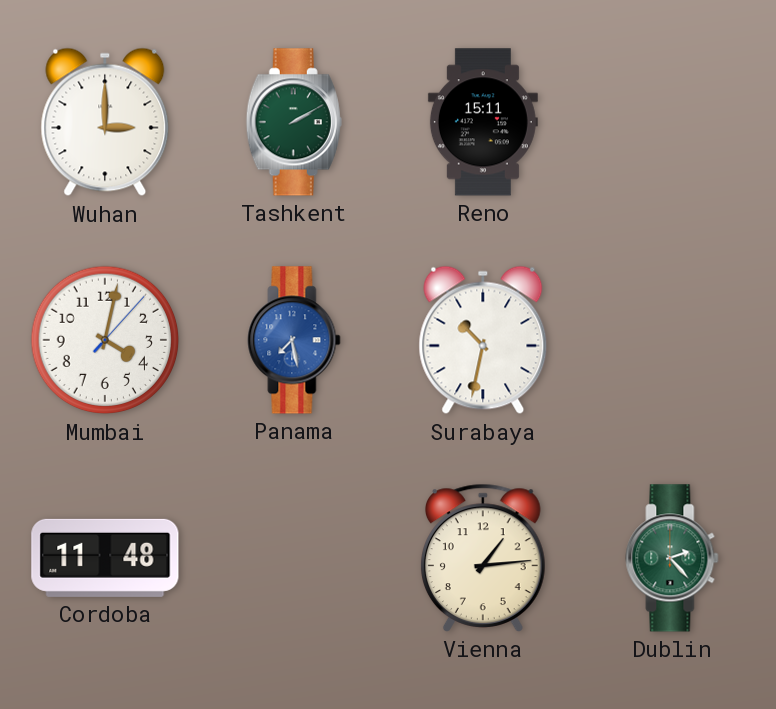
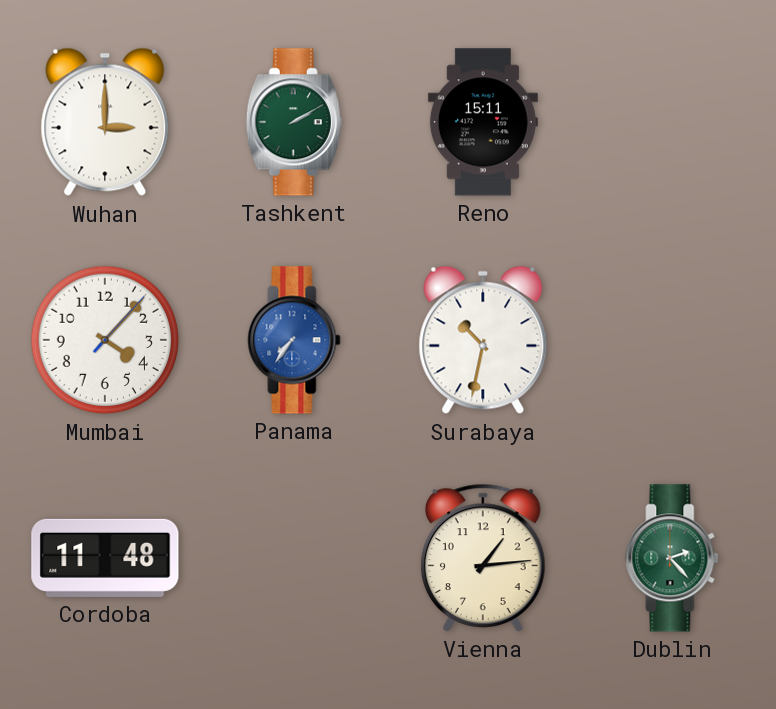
Mumbai: 4:02 -> 4:07
Panama: 7:28 -> 7:36
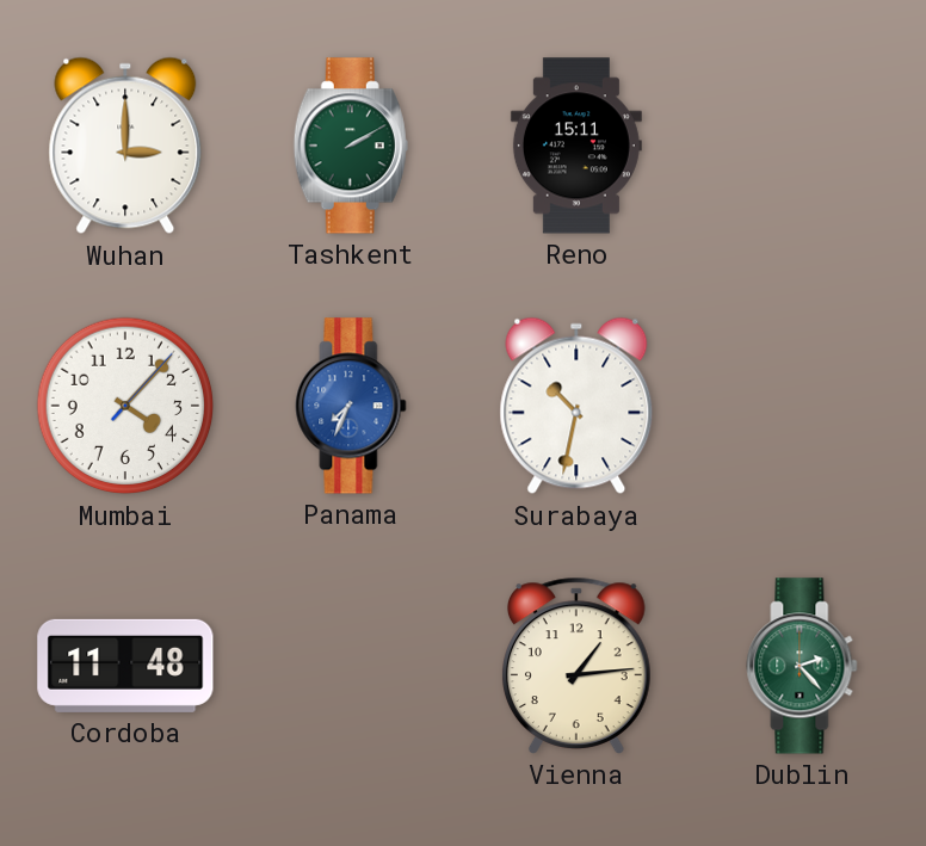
Panama: 7:36 -> 7:34
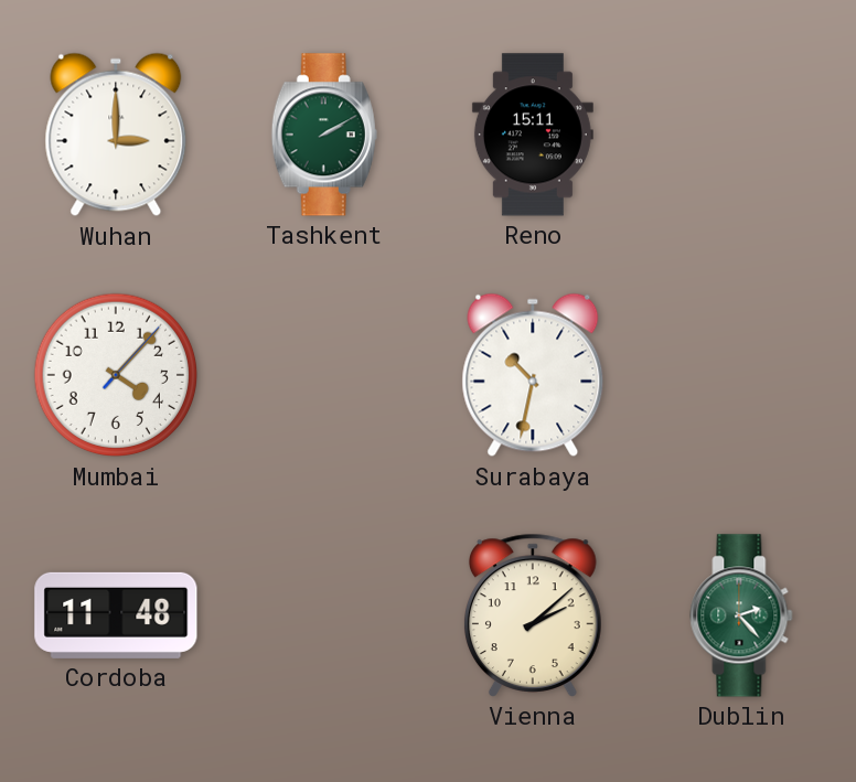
Panama: 7:34 -> none
Vienna: 1:14 -> 2:08
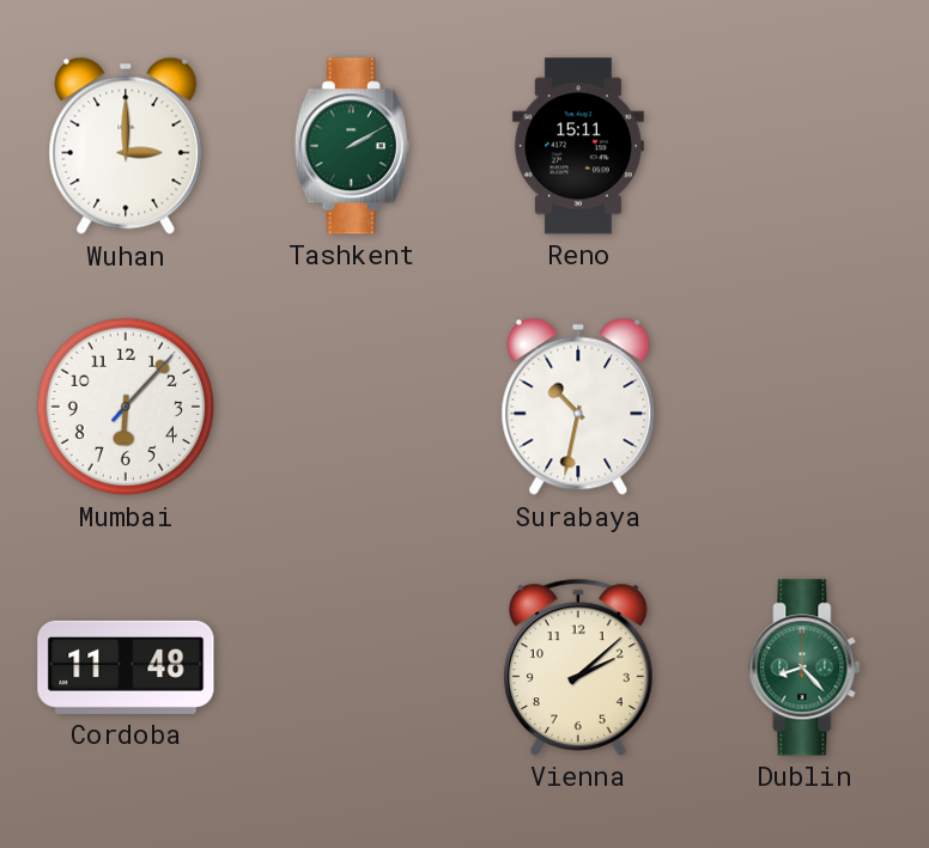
Mumbai: 4:07 -> 6:07
Dublin: 2:23 -> 8:23
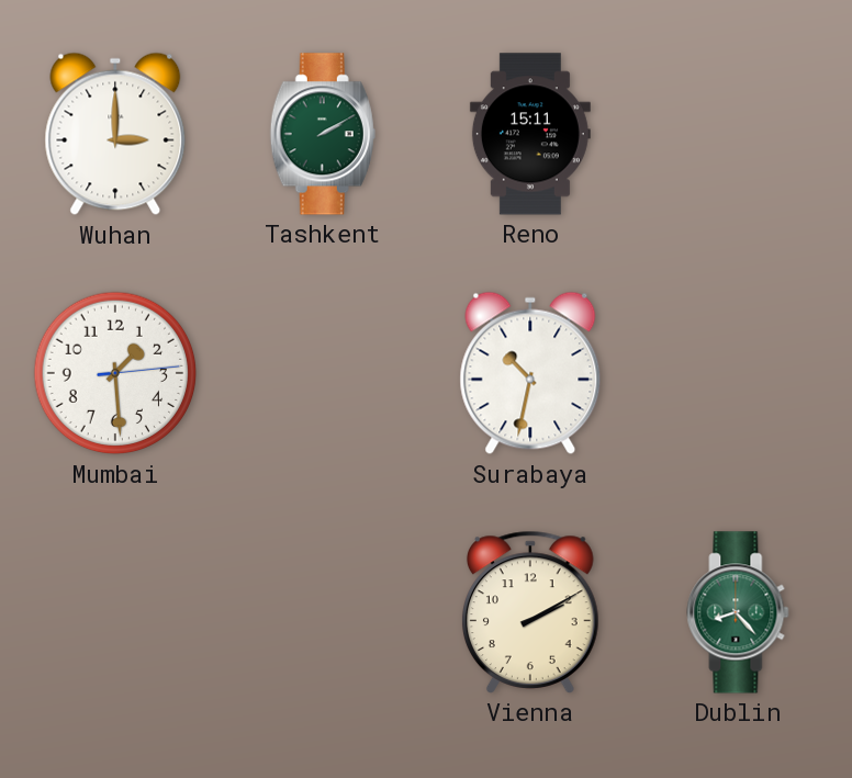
Mumbai: 6:07 -> 1:29
Cordoba: 11:48 -> none
Vienna: 2:08 -> 2:10
